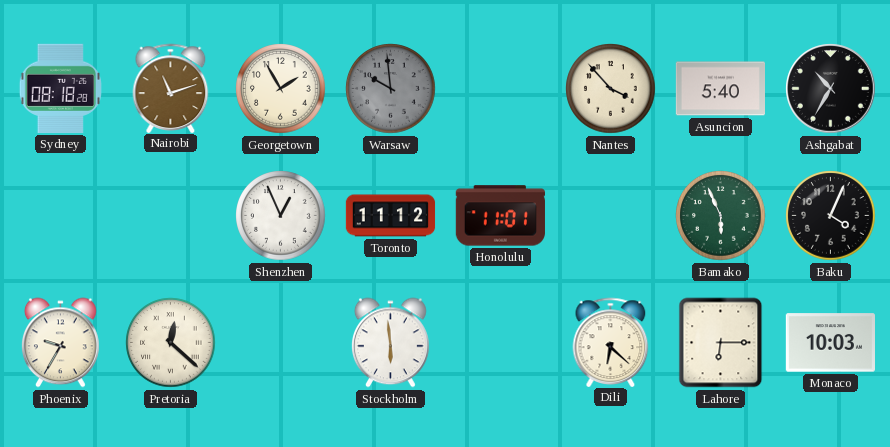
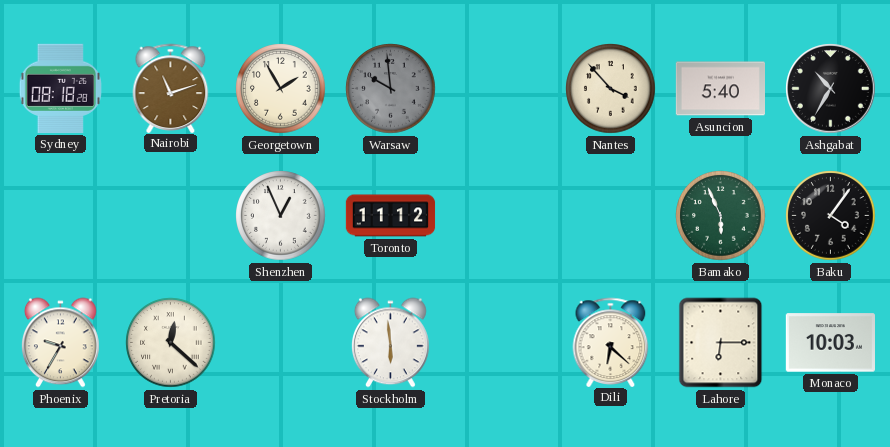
Honolulu: 11:01 -> none
Baku: 4:04 -> 4:06
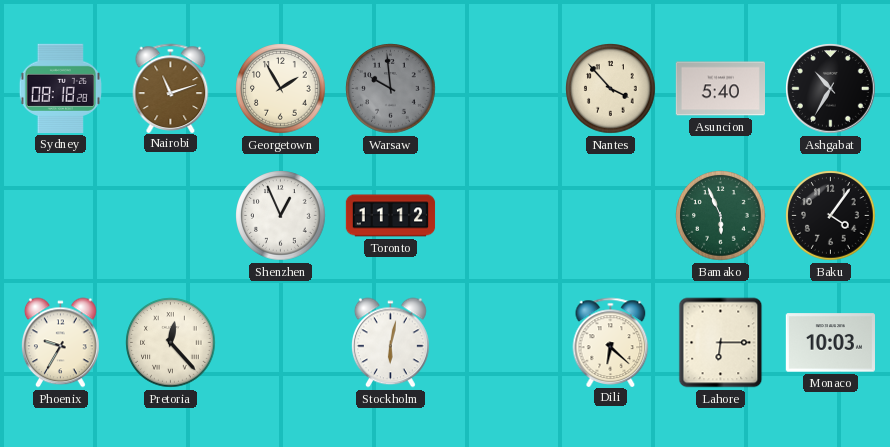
Pretoria: 12:22 -> 12:23
Stockholm: 5:59 -> 6:02
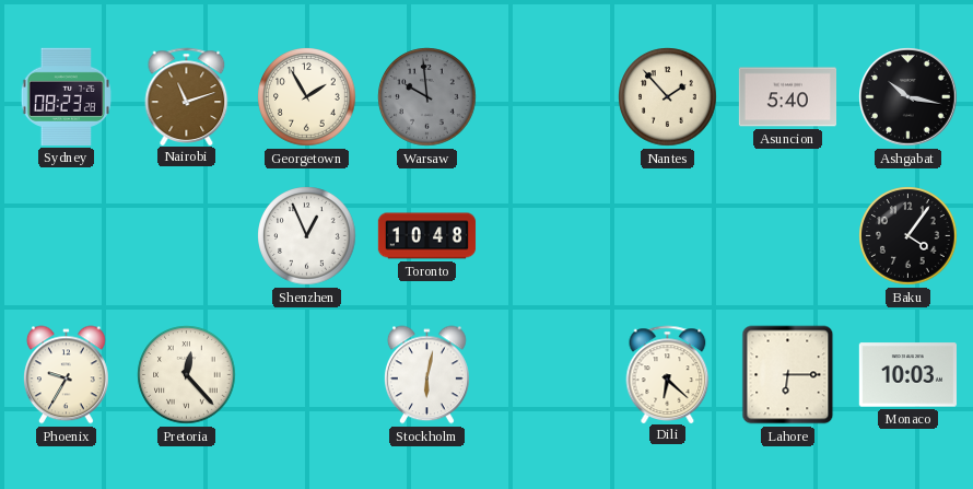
Sydney: 08:18 -> 08:23
Nantes: 3:53 -> 1:53
Ashgabat: 10:35 -> 10:17
Toronto: 11:12 -> 10:48
Bamako: 5:56 -> none
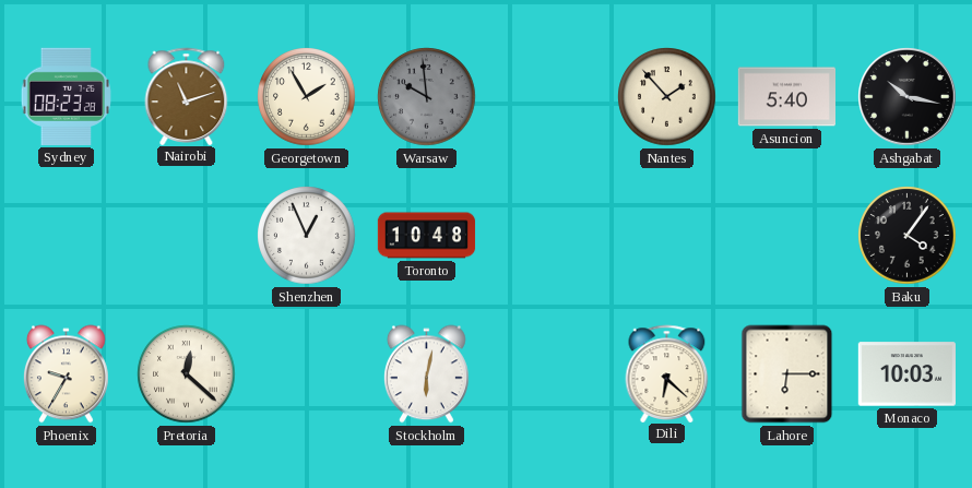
Pretoria: 12:23 -> 12:22
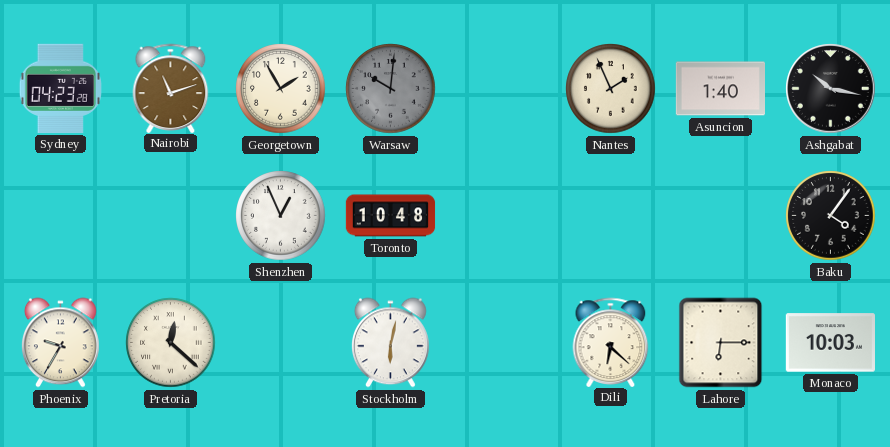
Sydney: 08:23 -> 04:23
Warsaw: 9:59 -> 10:01
Nantes: 1:53 -> 1:56
Asuncion: 5:40 -> 1:40
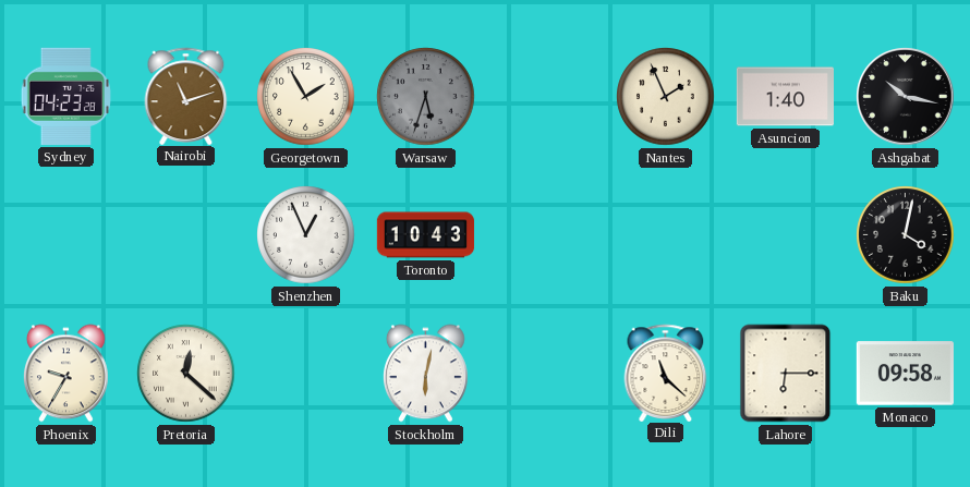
Warsaw: 10:01 -> 5:33
Toronto: 10:48 -> 10:43
Baku: 4:06 -> 4:02
Dili: 6:22 -> 11:22
Monaco: 10:03 -> 09:58
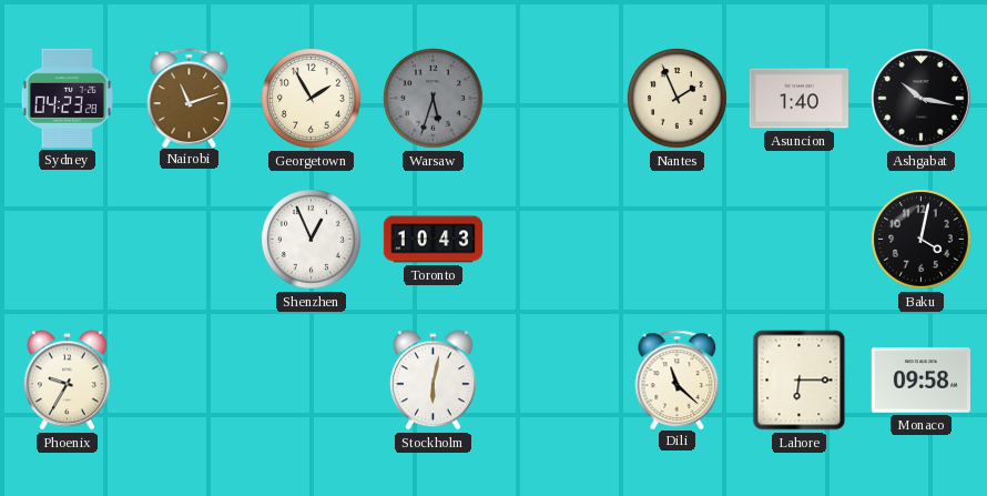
Pretoria: 12:22 -> none
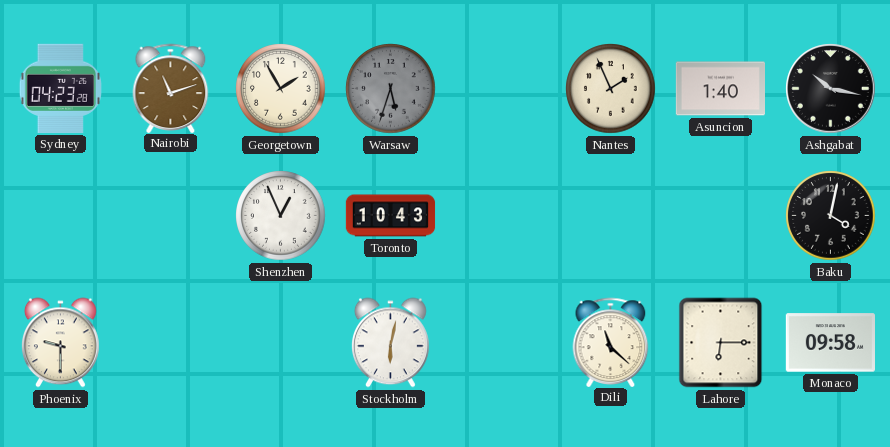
Phoenix: 9:35 -> 9:30
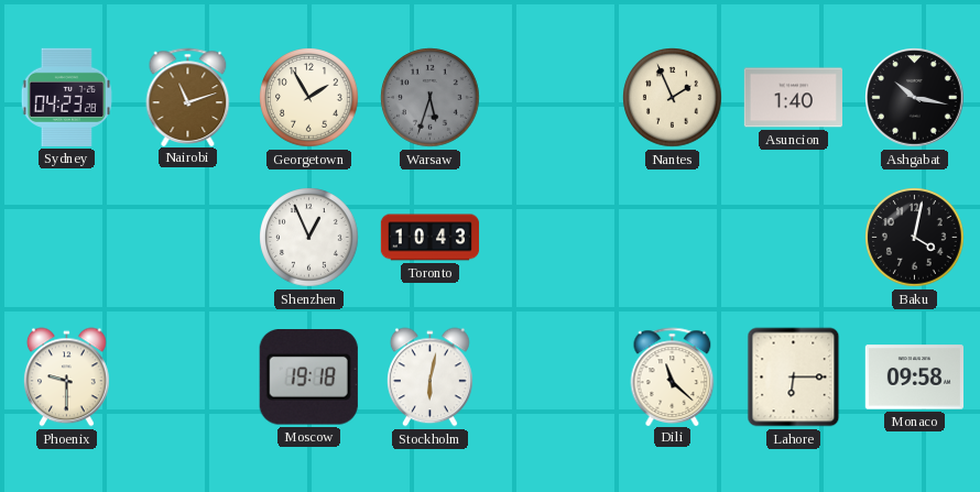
Moscow: none -> 19:18
